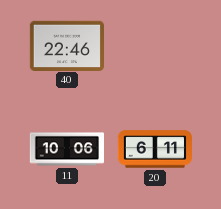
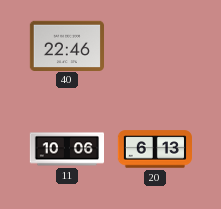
20: 6:11 -> 6:13
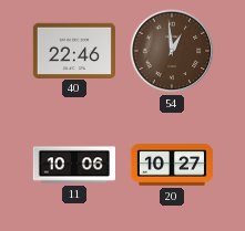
54: none -> 12:59
20: 6:13 -> 10:27
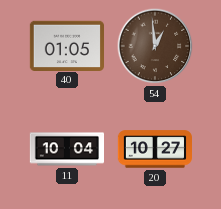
40: 22:46 -> 01:05
11: 10:06 -> 10:04
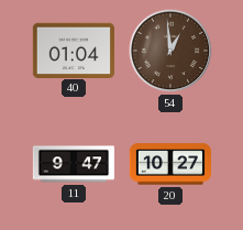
40: 01:05 -> 01:04
11: 10:04 -> 9:47
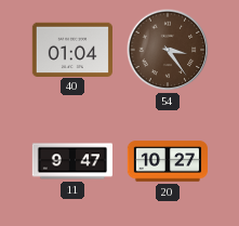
54: 12:59 -> 3:24
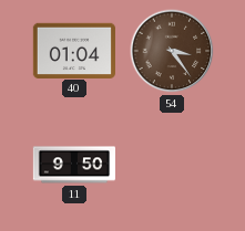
11: 9:47 -> 9:50
20: 10:27 -> none
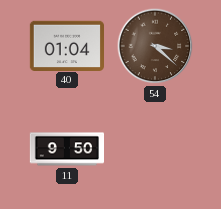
54: 3:24 -> 3:22
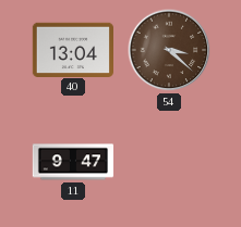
40: 01:04 -> 13:04
11: 9:50 -> 9:47
